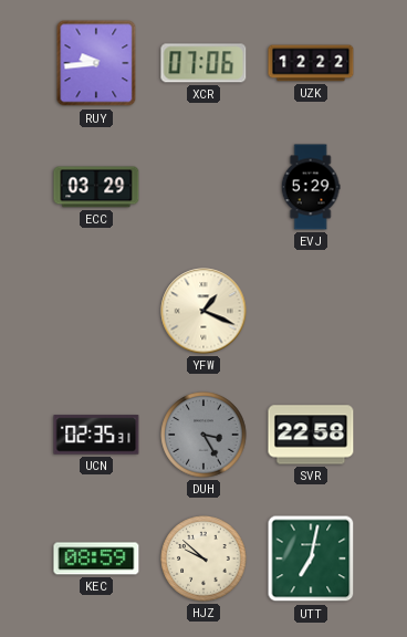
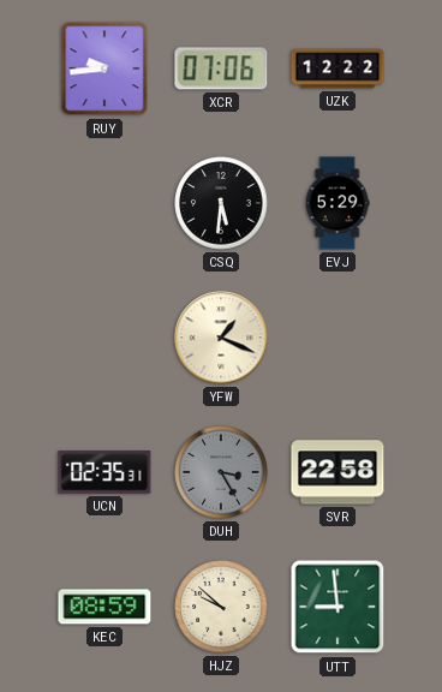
ECC: 03:29 -> none
CSQ: none -> 5:31
UTT: 7:02 -> 8:59
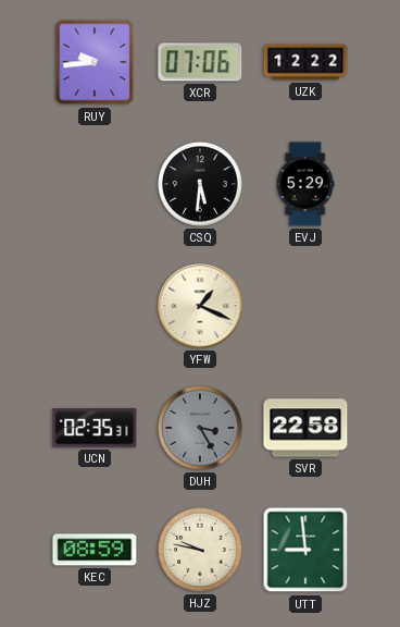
HJZ: 9:52 -> 9:47
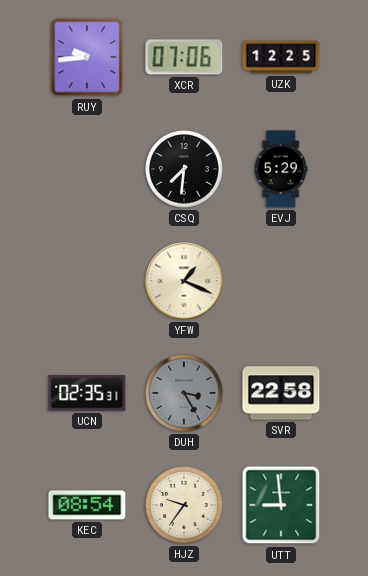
UZK: 12:22 -> 12:25
CSQ: 5:31 -> 7:31
KEC: 08:59 -> 08:54
HJZ: 9:47 -> 9:36
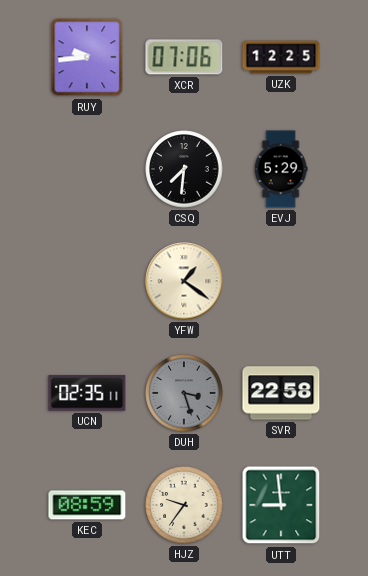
YFW: 1:19 -> 1:21
UCN: 02:35:31 -> 02:35:11
DUH: 3:25 -> 3:27
KEC: 08:54 -> 08:59
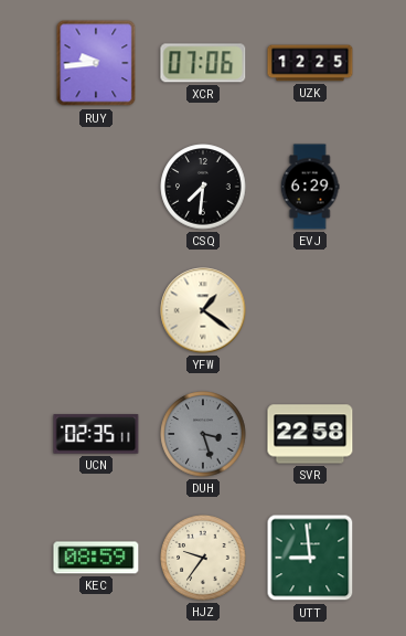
EVJ: 5:29 -> 6:29
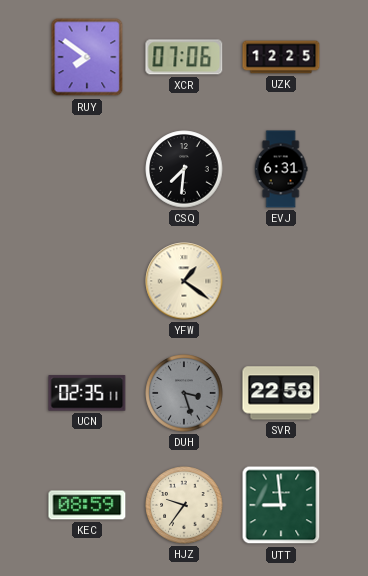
RUY: 9:44 -> 7:51
EVJ: 6:29 -> 6:31
